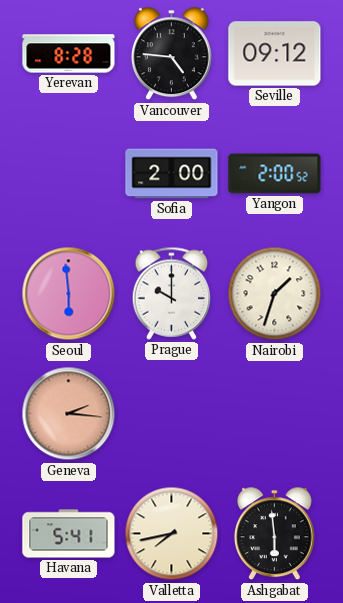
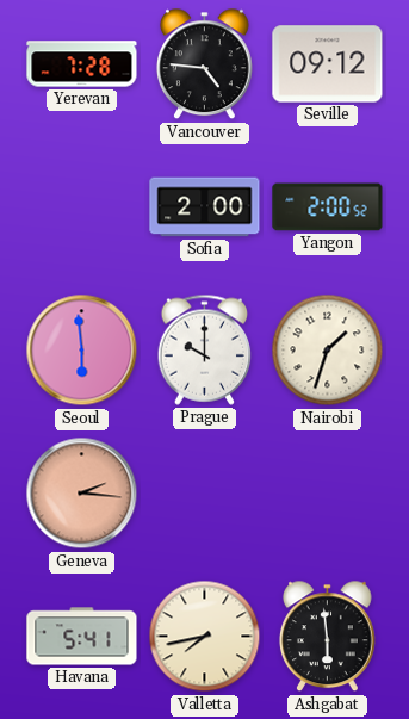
Yerevan: 8:28 -> 7:28
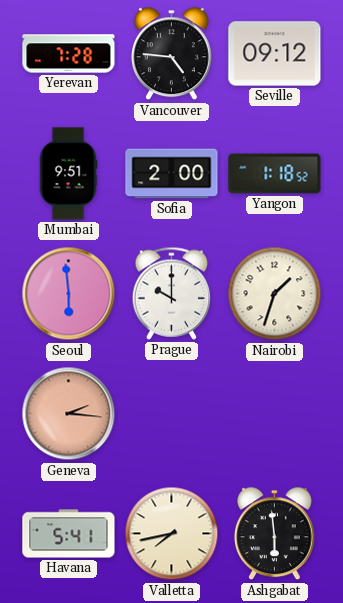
Mumbai: none -> 9:51
Yangon: 2:00 -> 1:18
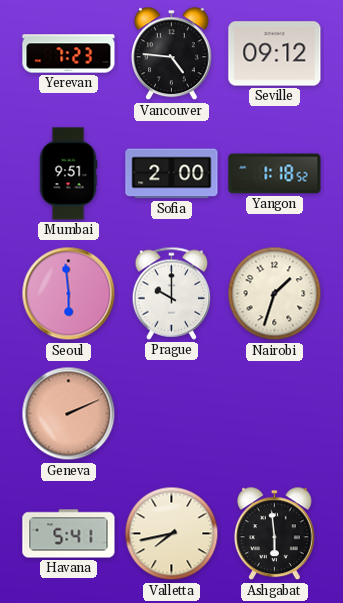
Yerevan: 7:28 -> 7:23
Geneva: 2:16 -> 2:11
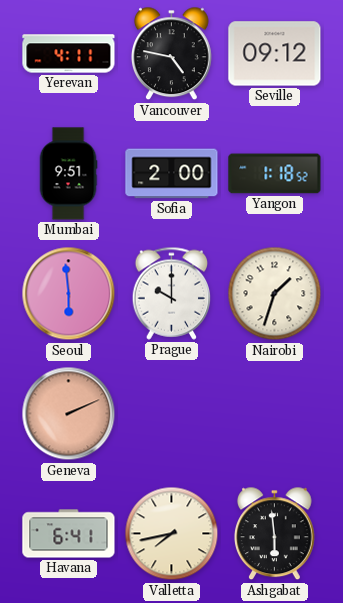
Yerevan: 7:23 -> 4:11
Vancouver: 4:46 -> 4:47
Havana: 5:41 -> 6:41
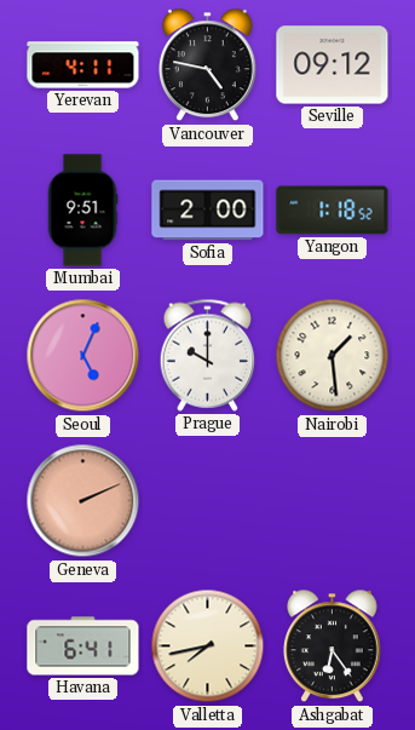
Seoul: 5:59 -> 5:04
Nairobi: 1:33 -> 1:29
Ashgabat: 5:59 -> 6:24
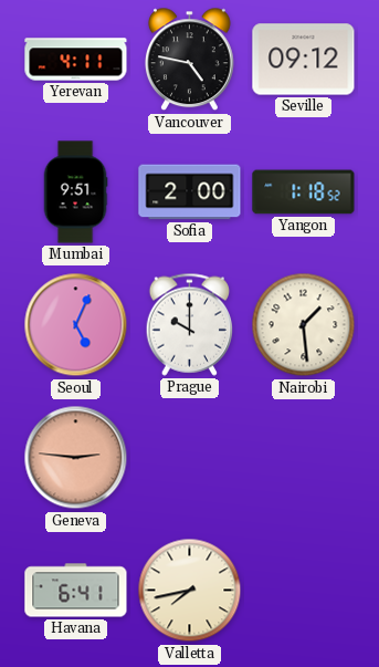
Geneva: 2:11 -> 2:46
Ashgabat: 6:24 -> none
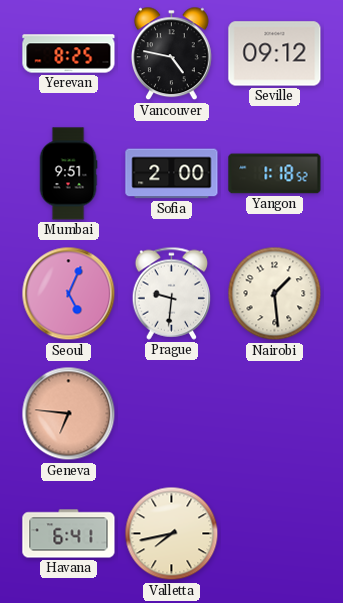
Yerevan: 4:11 -> 8:25
Prague: 10:00 -> 9:31
Geneva: 2:46 -> 6:46
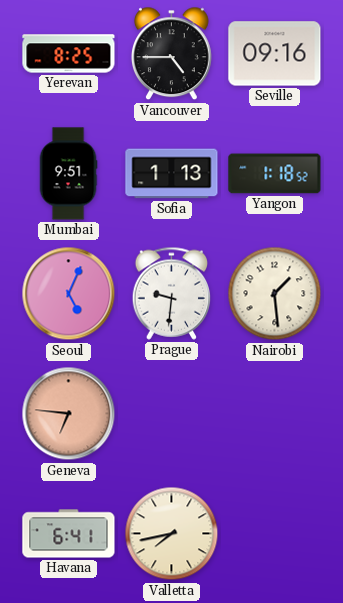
Vancouver: 4:47 -> 4:45
Seville: 09:12 -> 09:16
Sofia: 2:00 -> 1:13
